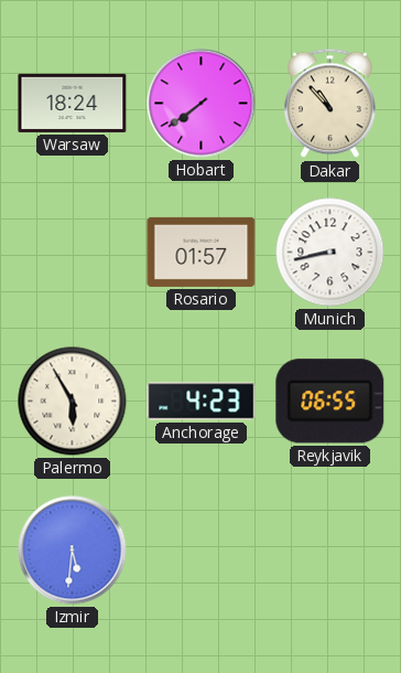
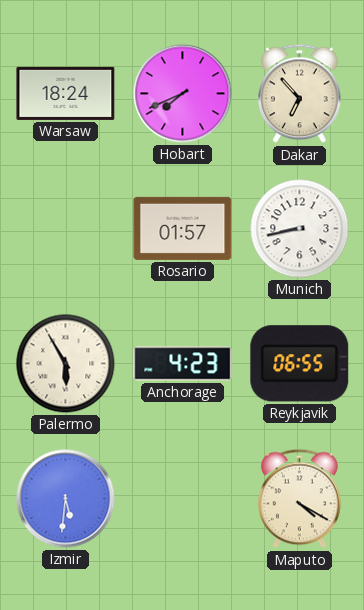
Hobart: 7:39 -> 7:41
Dakar: 10:53 -> 6:53
Maputo: none -> 4:20
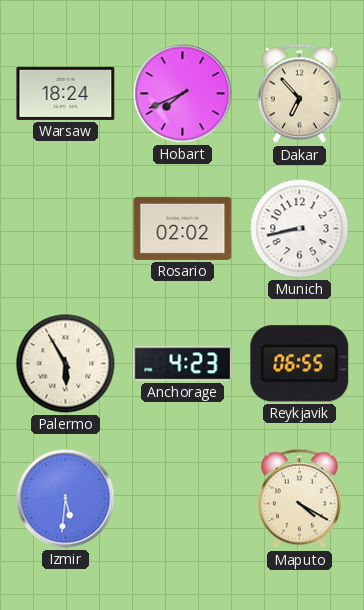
Rosario: 01:57 -> 02:02
